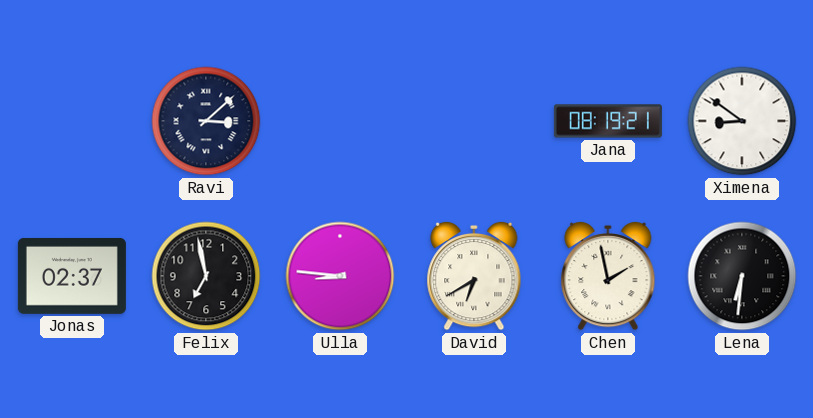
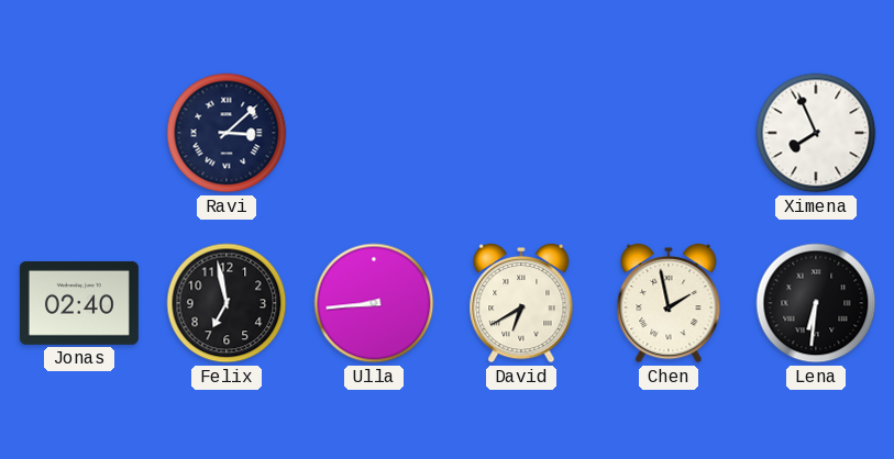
Jana: 08:19 -> none
Ximena: 8:51 -> 7:56
Jonas: 02:37 -> 02:40
Ulla: 8:46 -> 8:44
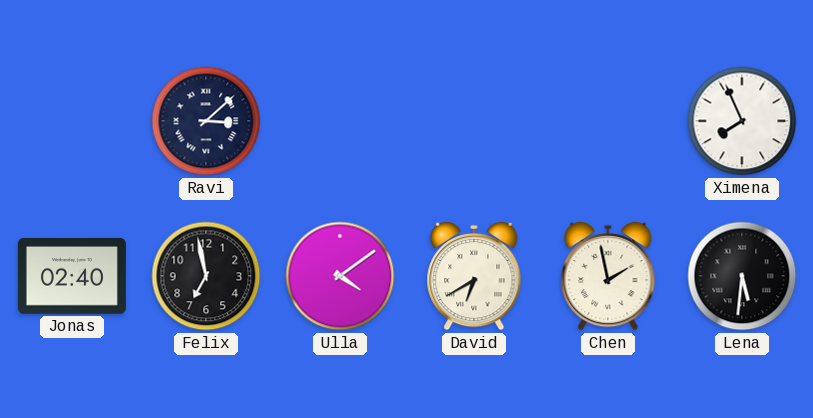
Ulla: 8:44 -> 4:09
Lena: 6:31 -> 5:31
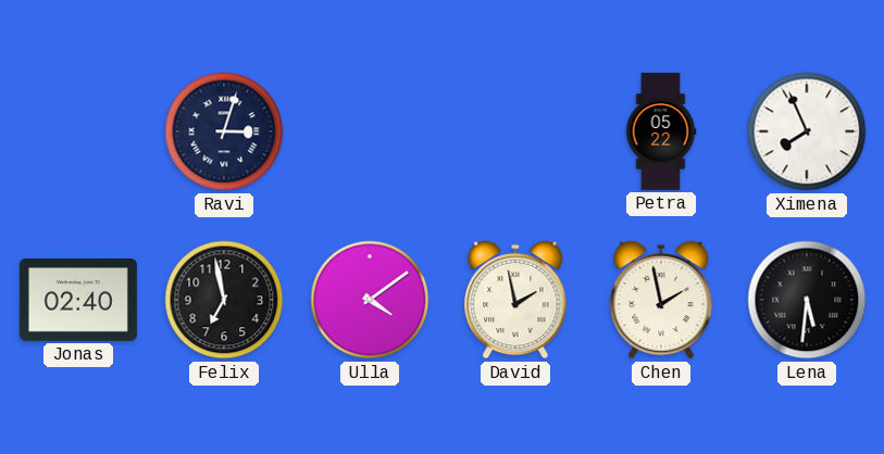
Ravi: 3:08 -> 3:03
Petra: none -> 05:22
David: 6:40 -> 1:58
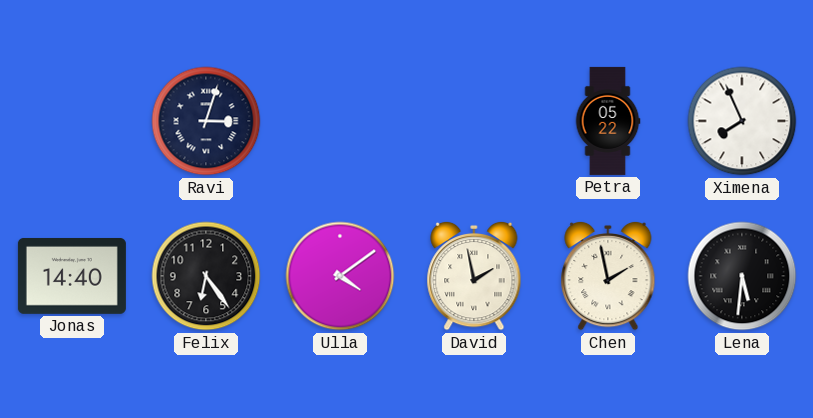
Jonas: 02:40 -> 14:40
Felix: 6:58 -> 6:24
